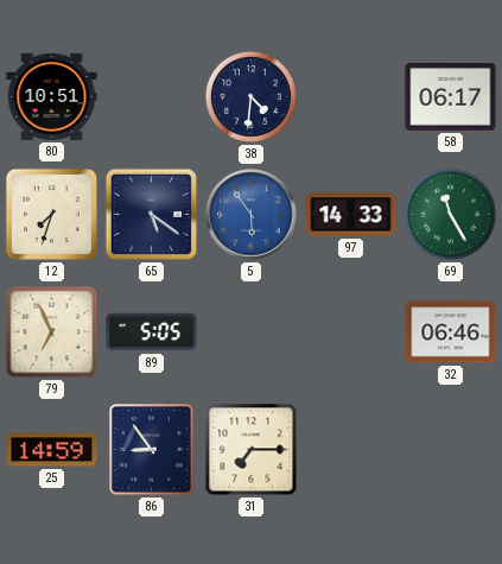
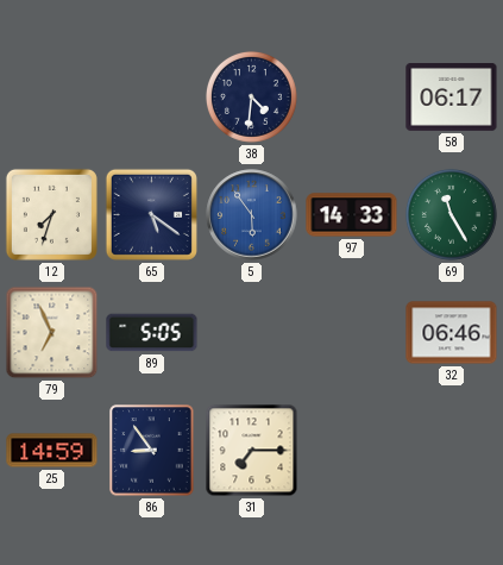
80: 10:51 -> none
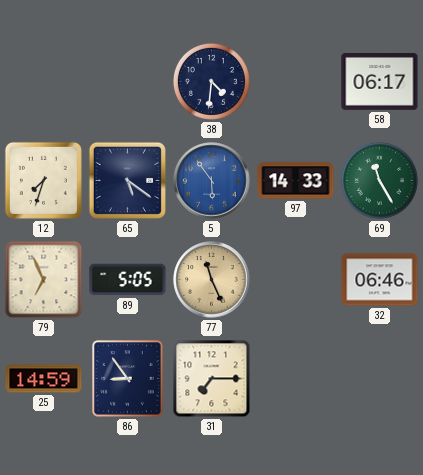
77: none -> 11:26
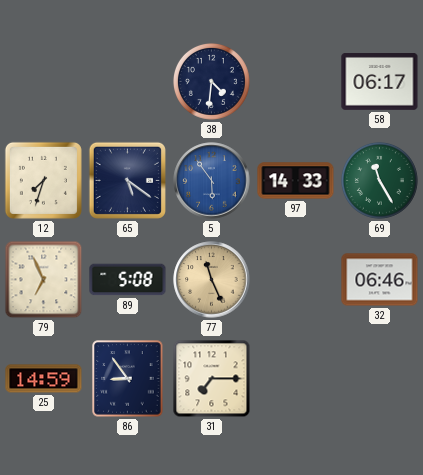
89: 5:05 -> 5:08
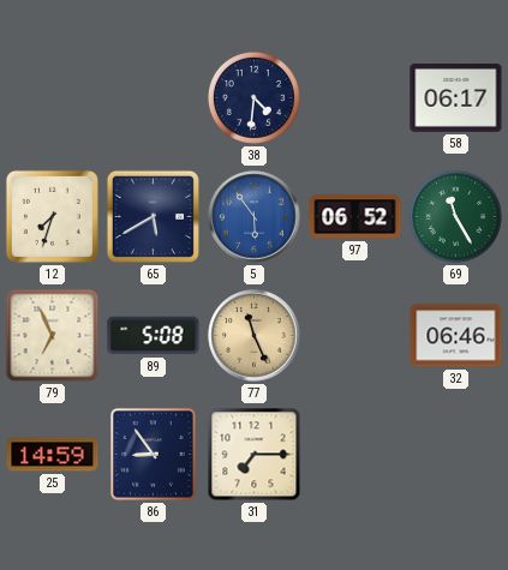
65: 5:21 -> 5:40
97: 14:33 -> 06:52
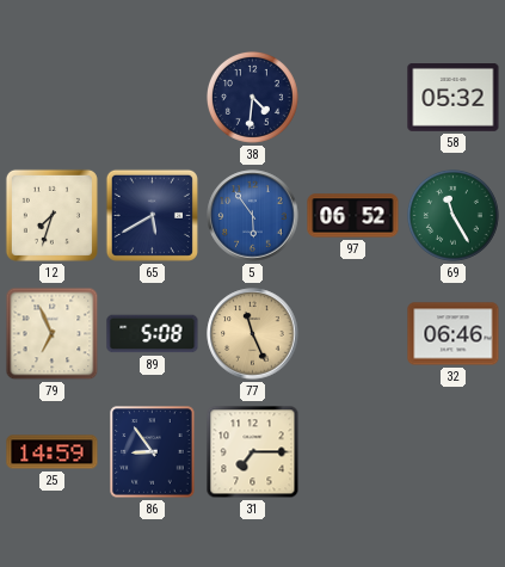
58: 06:17 -> 05:32
